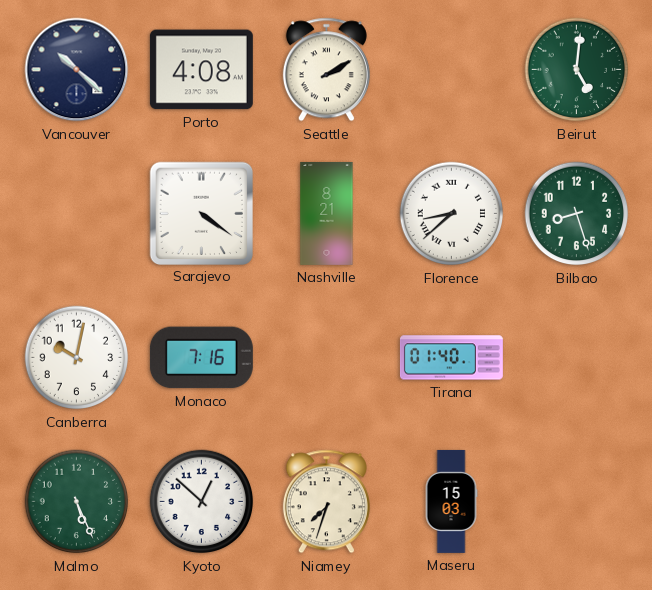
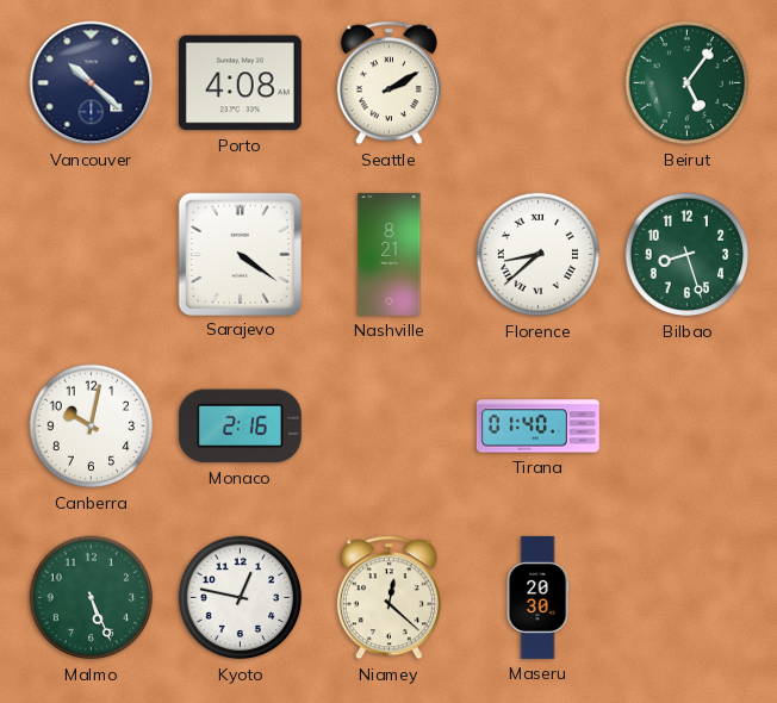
Beirut: 5:01 -> 5:06
Monaco: 7:16 -> 2:16
Kyoto: 12:52 -> 12:47
Niamey: 7:33 -> 12:22
Maseru: 15:03 -> 20:30
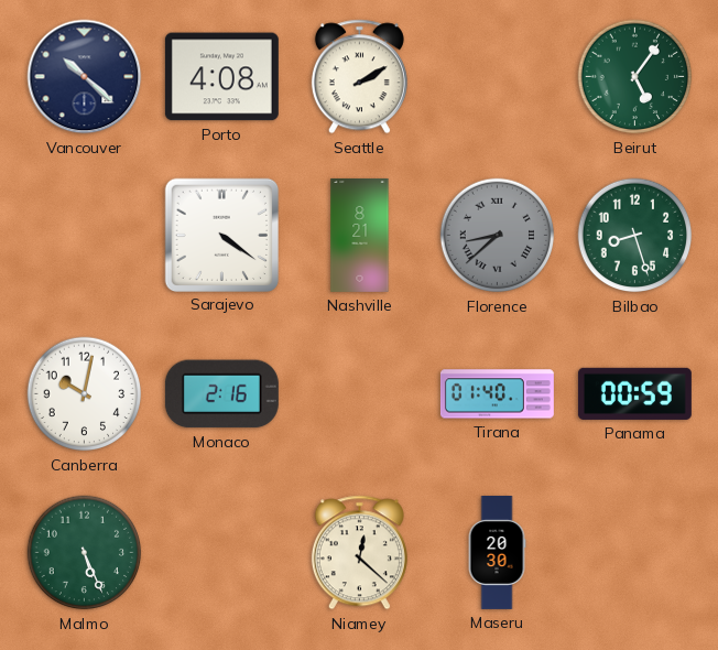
Florence dial: white -> grey
Panama: none -> 00:59
Kyoto: 12:47 -> none
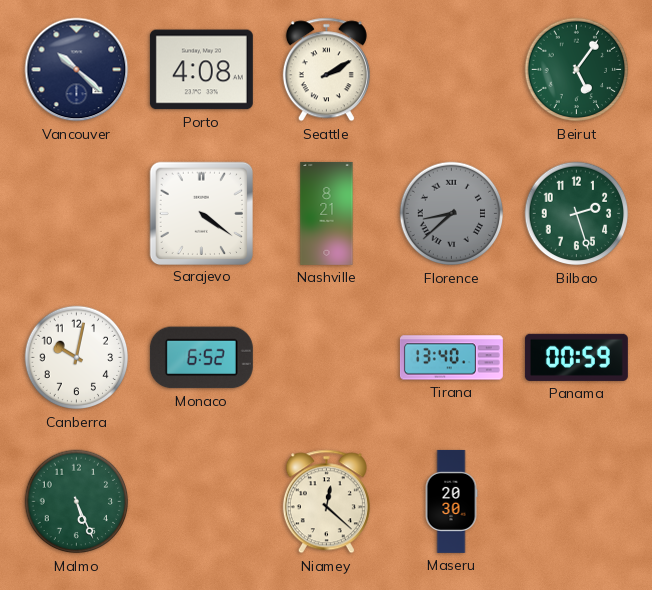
Bilbao: 8:27 -> 2:27
Monaco: 2:16 -> 6:52
Tirana: 01:40 -> 13:40
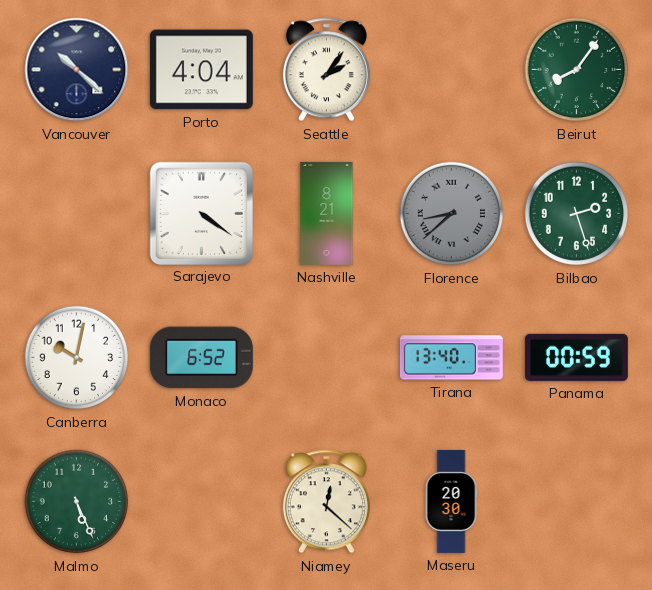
Porto: 4:08 -> 4:04
Seattle: 2:10 -> 2:06
Beirut: 5:06 -> 8:06
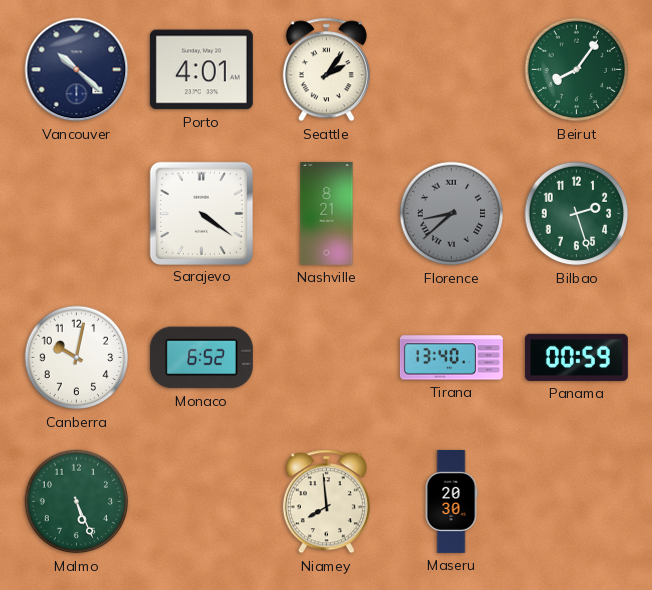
Porto: 4:04 -> 4:01
Niamey: 12:22 -> 7:59
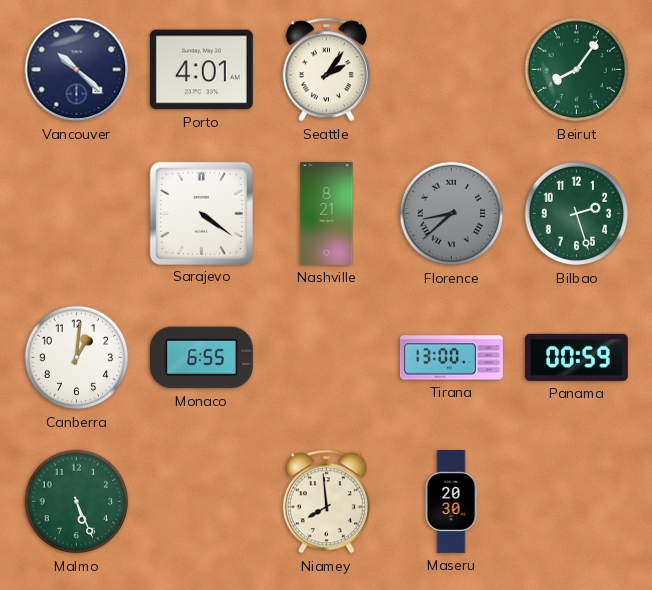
Canberra: 10:02 -> 1:01
Monaco: 6:52 -> 6:55
Tirana: 13:40 -> 13:00
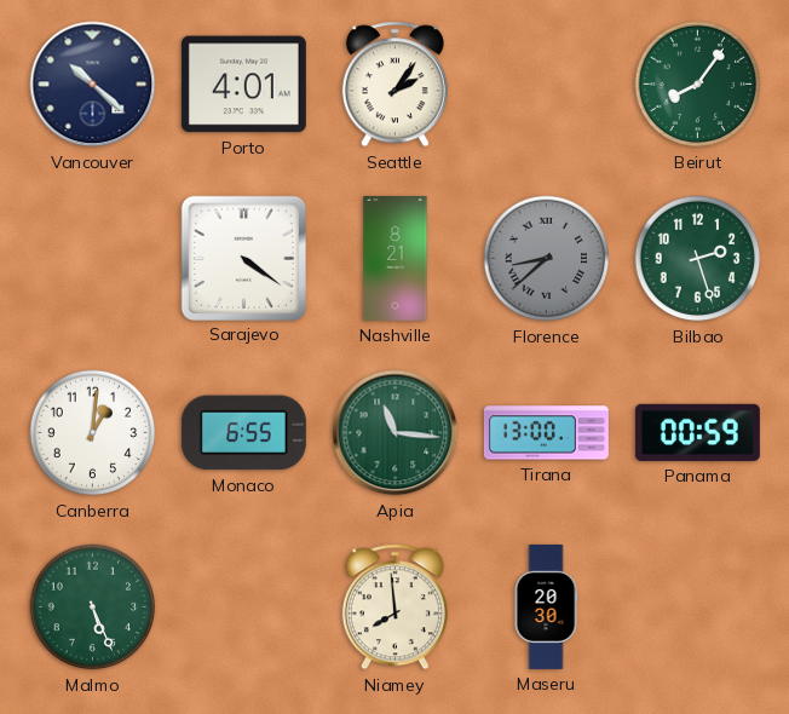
Apia: none -> 11:16
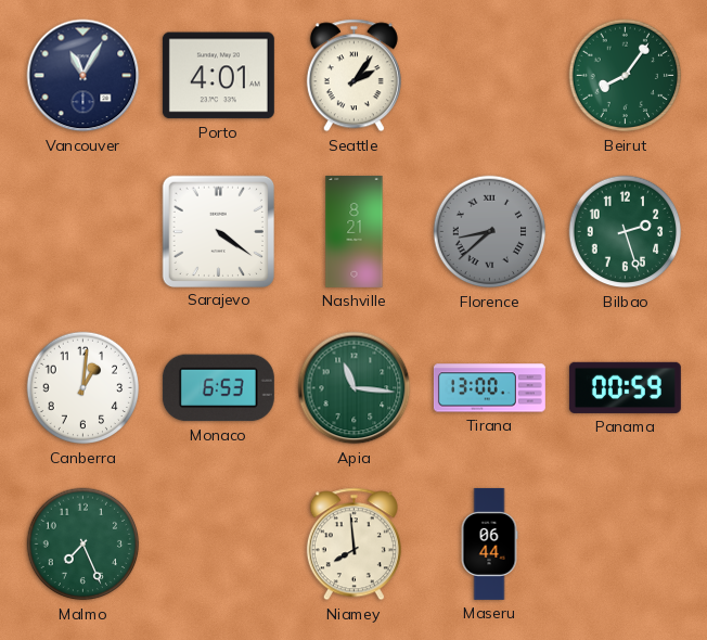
Vancouver: 10:22 -> 11:05
Monaco: 6:55 -> 6:53
Malmo: 5:26 -> 7:26
Maseru: 20:30 -> 06:44
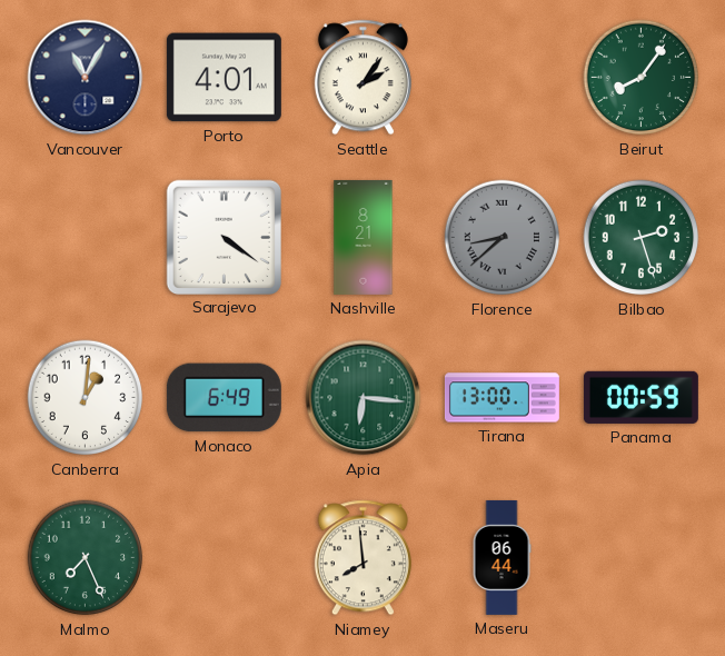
Monaco: 6:53 -> 6:49
Apia: 11:16 -> 6:16
